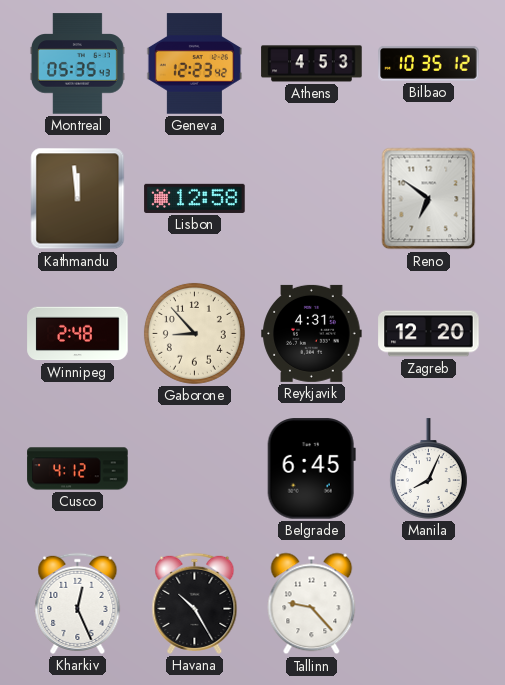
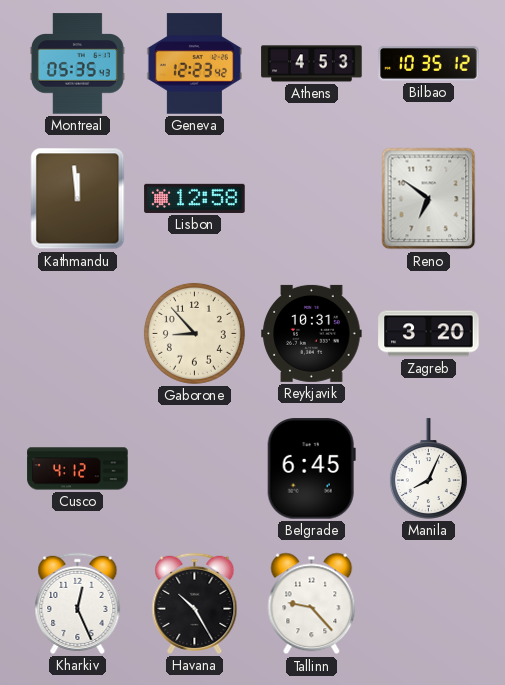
Winnipeg: 2:48 -> none
Reykjavik: 4:31 -> 10:31
Zagreb: 12:20 -> 3:20
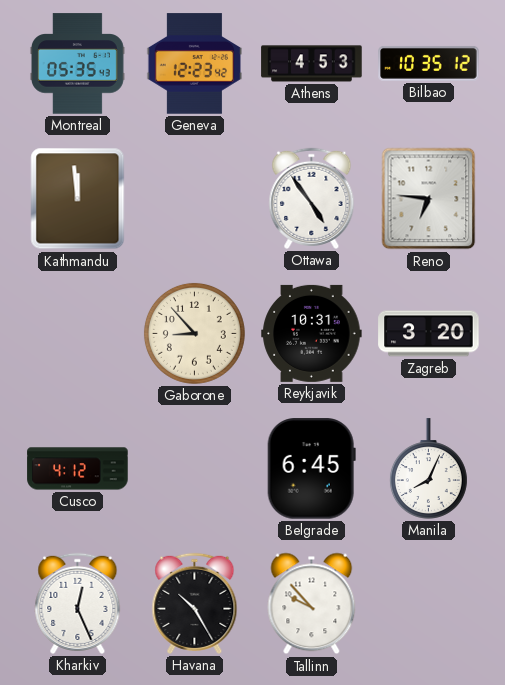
Lisbon: 12:58 -> none
Ottawa: none -> 4:54
Reno: 6:51 -> 6:46
Tallinn: 9:23 -> 9:53
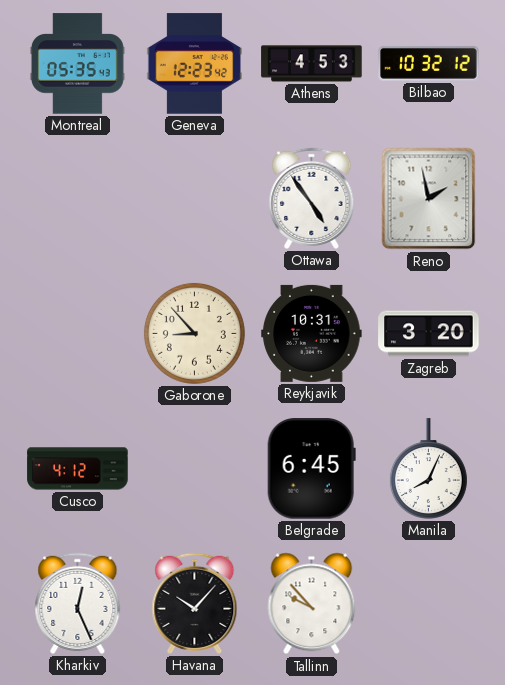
Bilbao: 10:35 -> 10:32
Kathmandu: 11:59 -> none
Reno: 6:46 -> 1:58
Havana: 10:25 -> 10:07
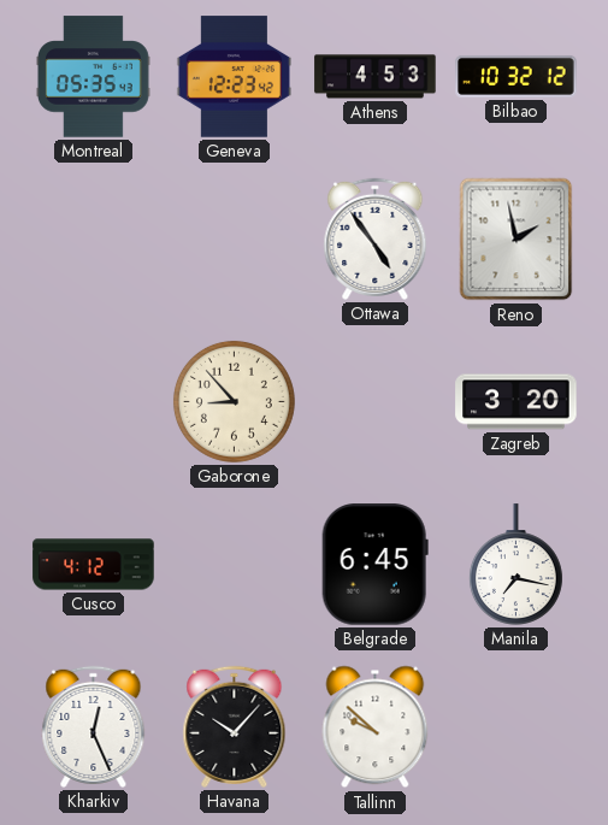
Reykjavik: 10:31 -> none
Manila: 8:04 -> 7:17
Tallinn: 9:53 -> 9:52
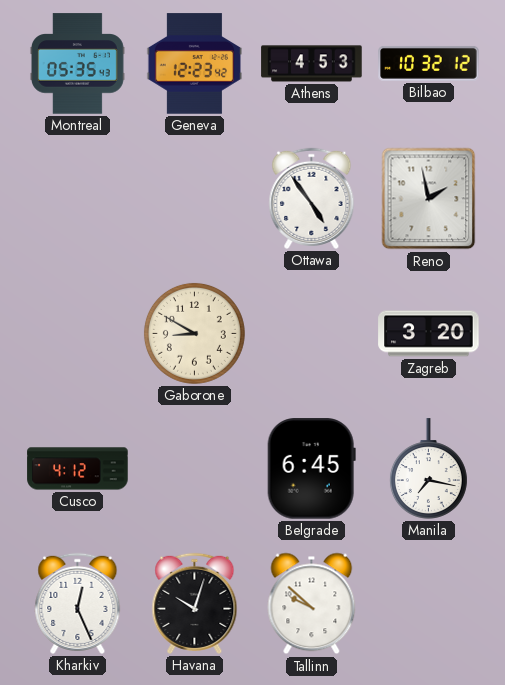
Gaborone: 8:53 -> 8:50
Havana: 10:07 -> 10:03
